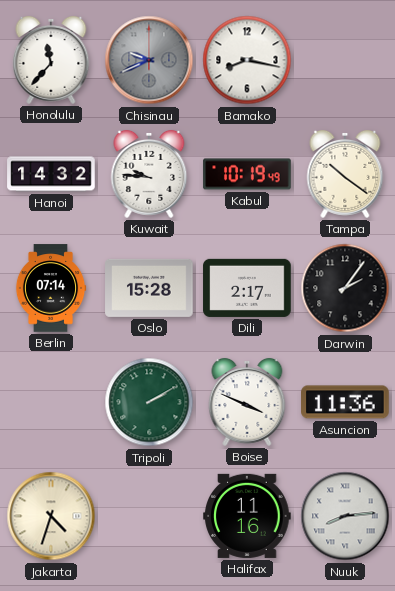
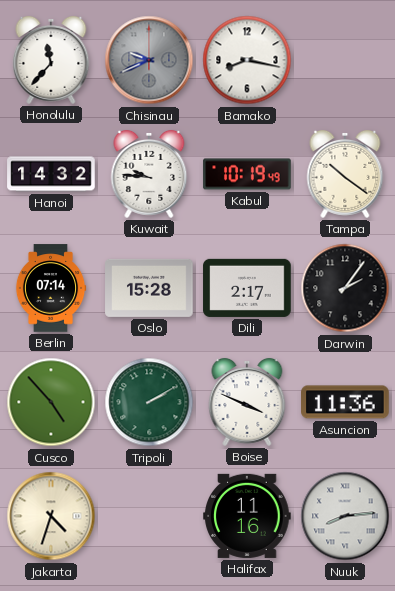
Cusco: none -> 4:53
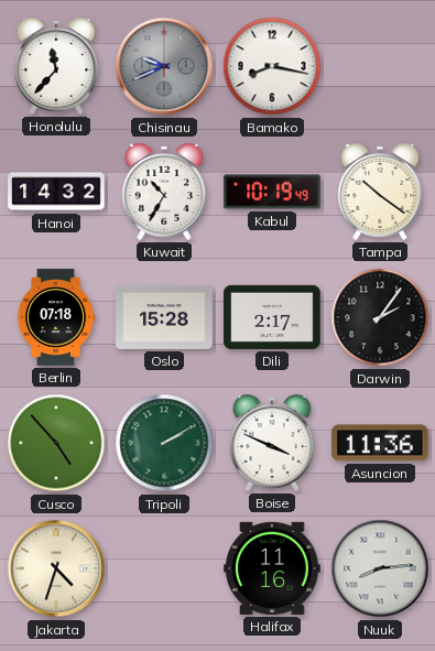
Kuwait: 9:46 -> 10:35
Berlin: 07:14 -> 07:18
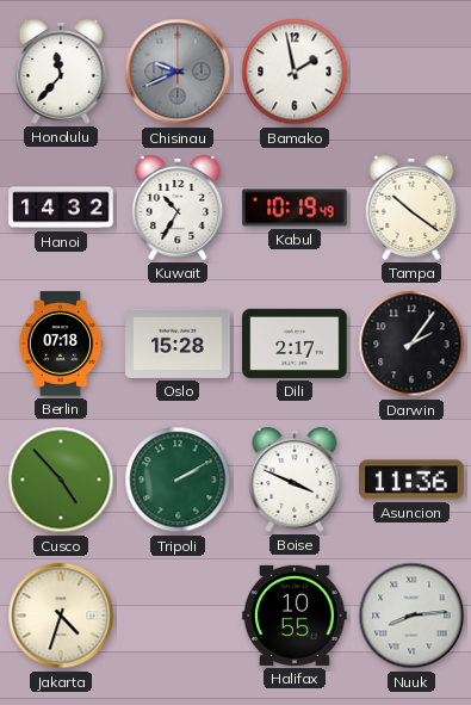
Bamako: 8:17 -> 1:58
Halifax: 11:16 -> 10:55
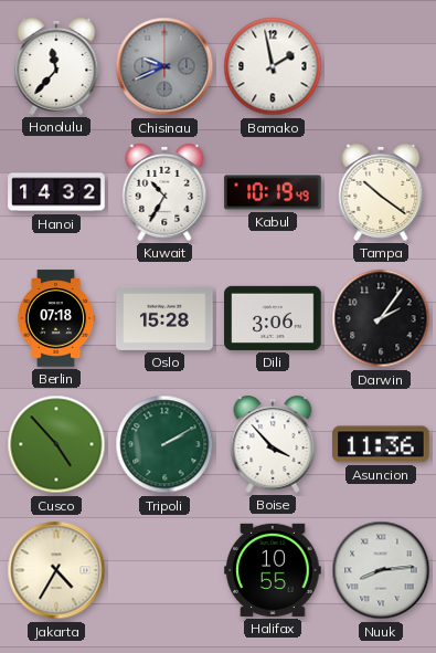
Dili: 2:17 -> 3:06
Boise: 3:49 -> 3:53
Jakarta: 4:33 -> 4:35
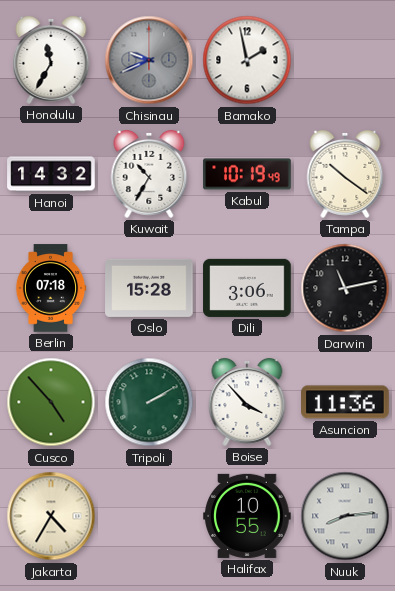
Honolulu: 11:37 -> 11:35
Darwin: 2:06 -> 11:13
